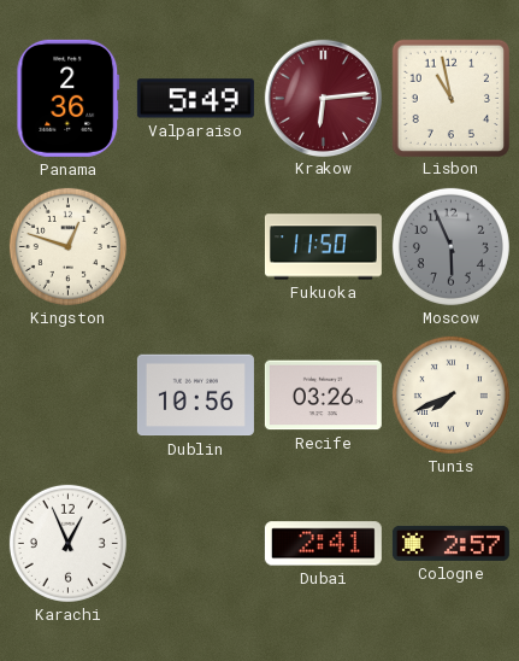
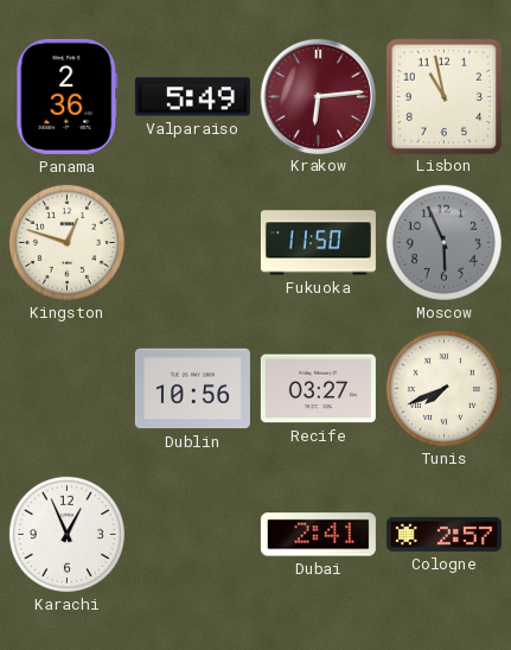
Recife: 03:26 -> 03:27
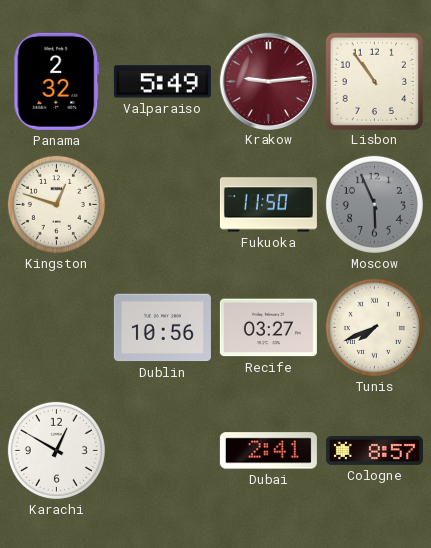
Panama: 2:36 -> 2:32
Krakow: 6:14 -> 9:14
Lisbon: 10:58 -> 10:54
Karachi: 12:56 -> 12:50
Cologne: 2:57 -> 8:57
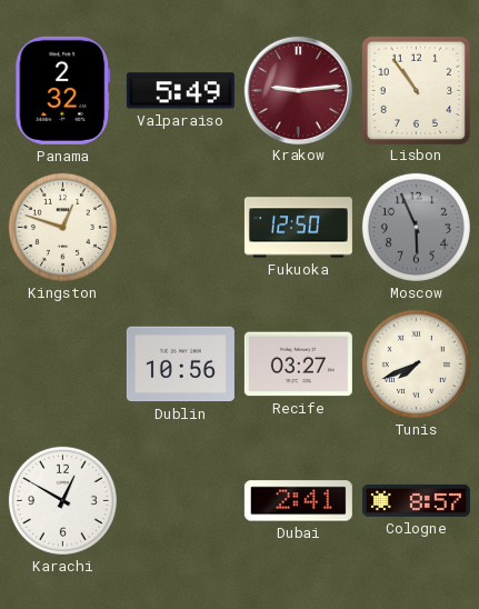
Fukuoka: 11:50 -> 12:50
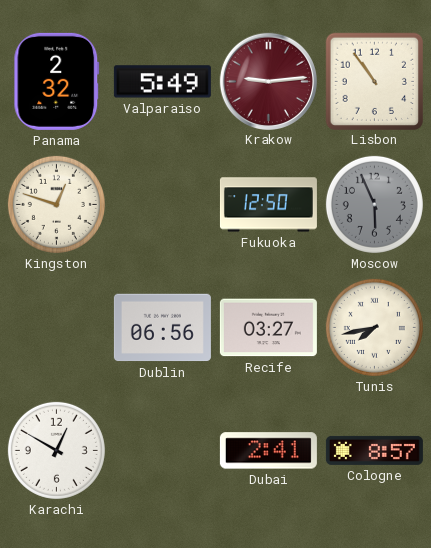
Dublin: 10:56 -> 06:56
Tunis: 7:41 -> 7:43
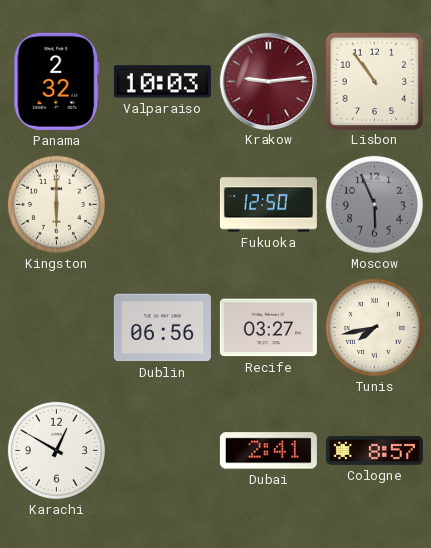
Valparaiso: 5:49 -> 10:03
Kingston: 12:48 -> 6:00
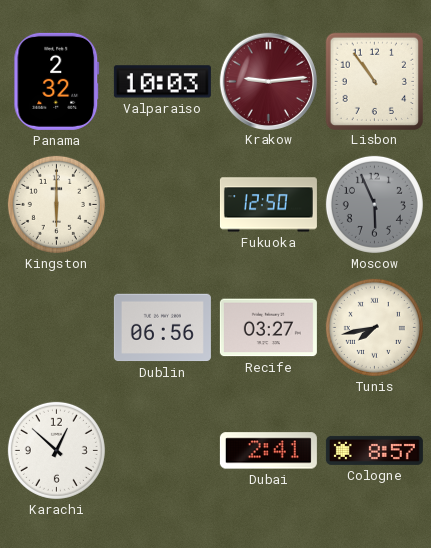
Karachi: 12:50 -> 12:52
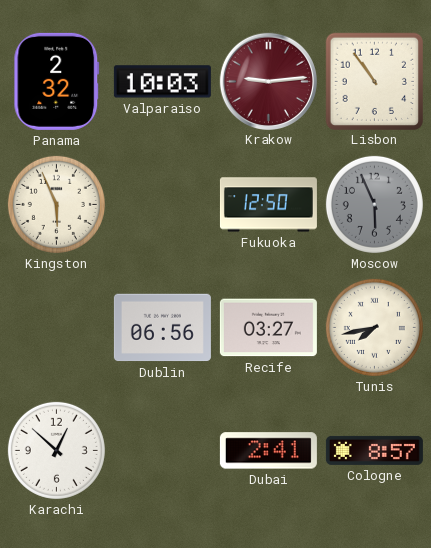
Kingston: 6:00 -> 5:56
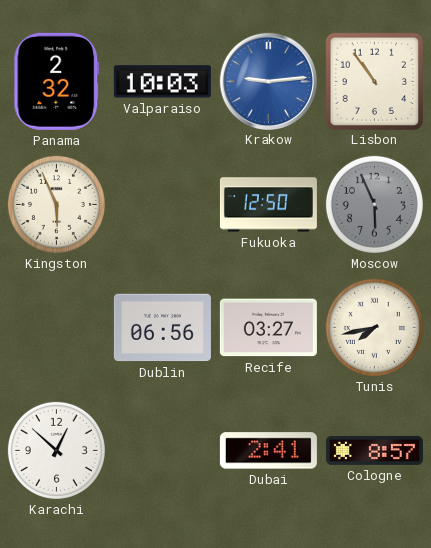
Krakow dial: burgundy -> blue
